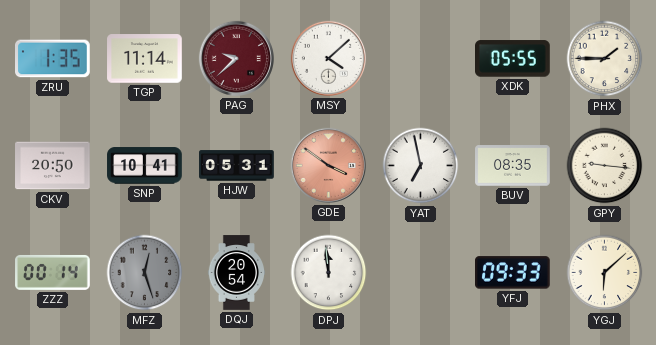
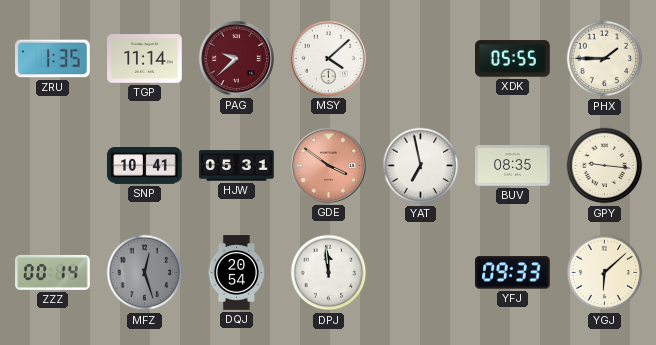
CKV: 20:50 -> none
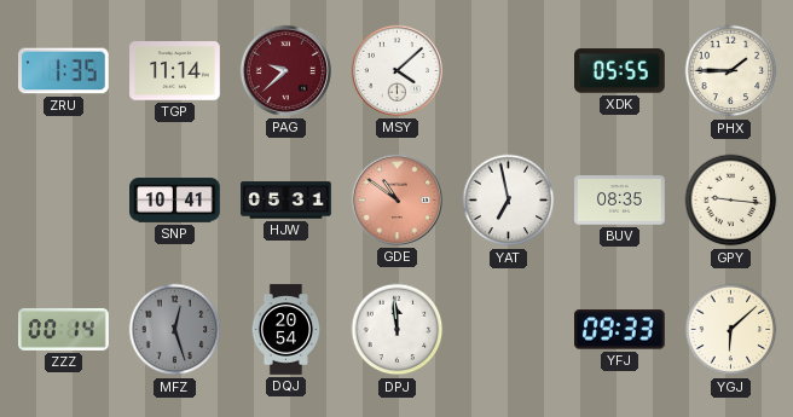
GDE: 3:51 -> 10:51
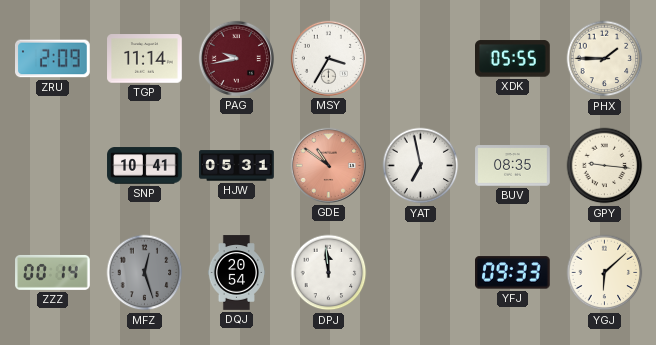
ZRU: 1:35 -> 2:09
PAG: 9:38 -> 9:43
MSY: 4:08 -> 3:35
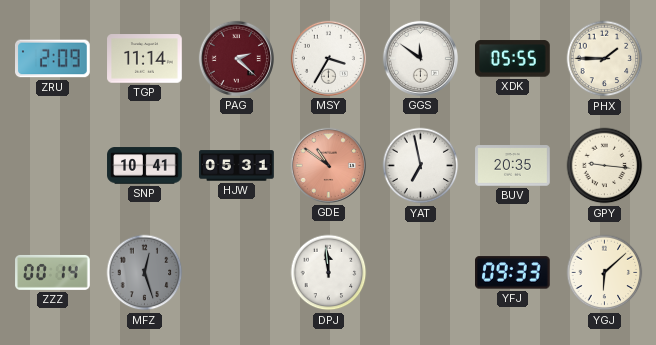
PAG: 9:43 -> 2:22
GGS: none -> 11:51
BUV: 08:35 -> 20:35
DQJ: 20:54 -> none
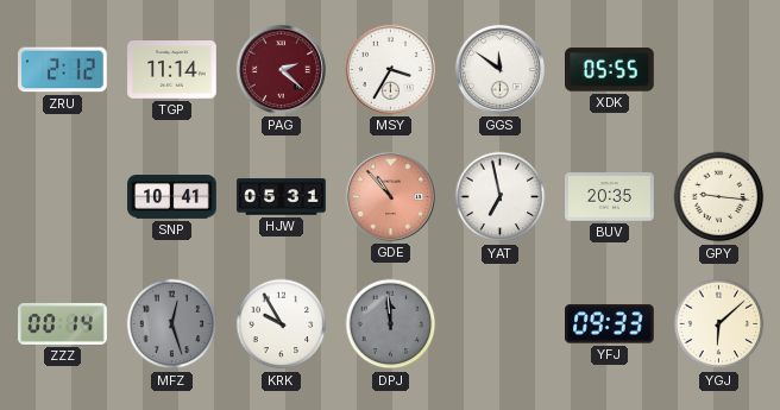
ZRU: 2:09 -> 2:12
PHX: 1:45 -> none
GDE: 10:51 -> 10:53
KRK: none -> 9:55
DPJ dial: white -> grey
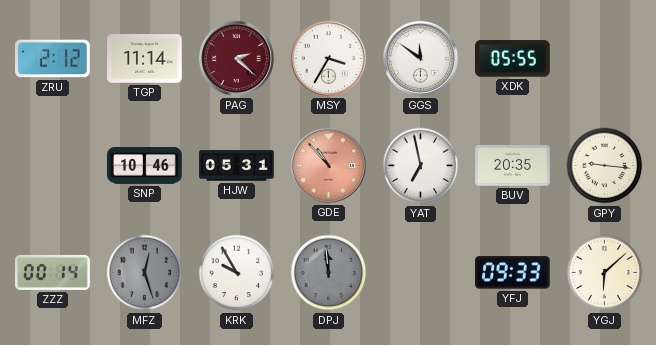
SNP: 10:41 -> 10:46
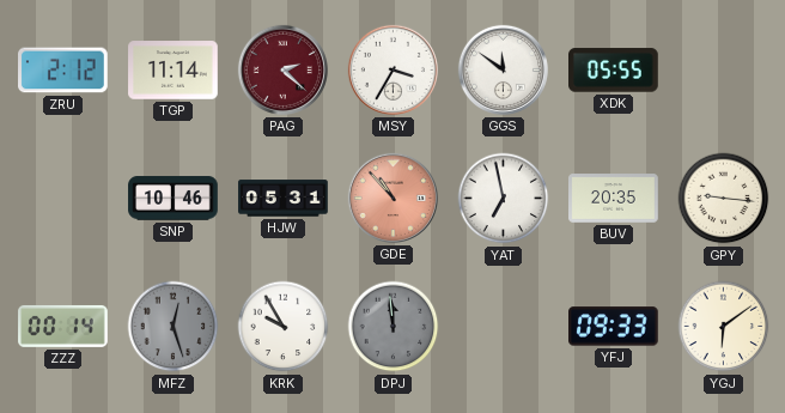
YGJ: 6:08 -> 6:09
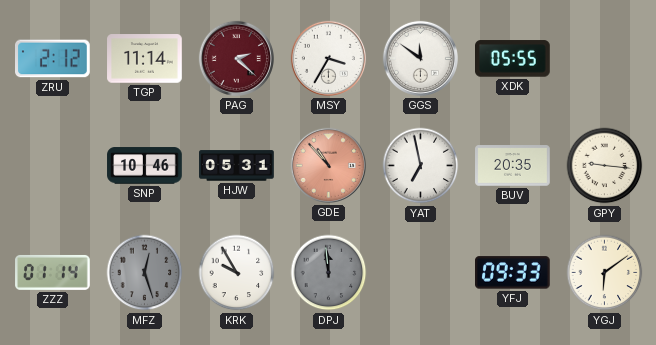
ZZZ: 00:14 -> 01:14
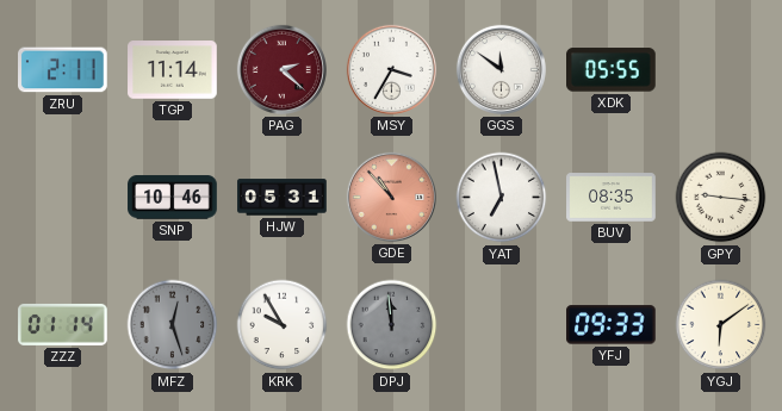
ZRU: 2:12 -> 2:11
BUV: 20:35 -> 08:35
